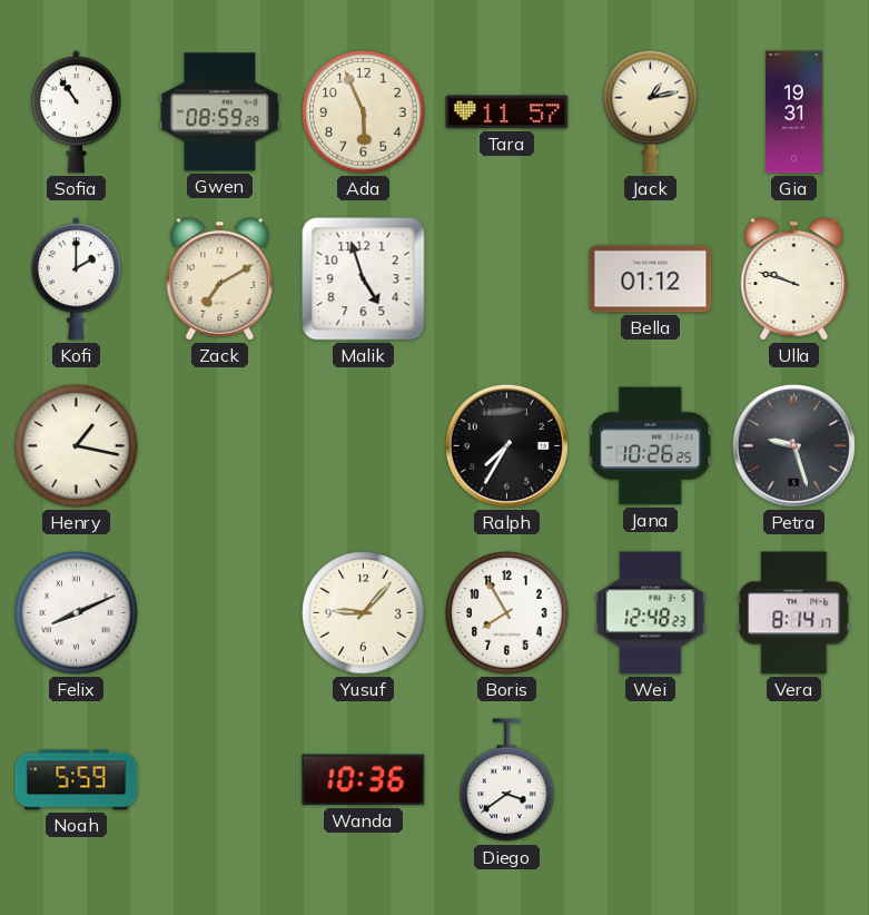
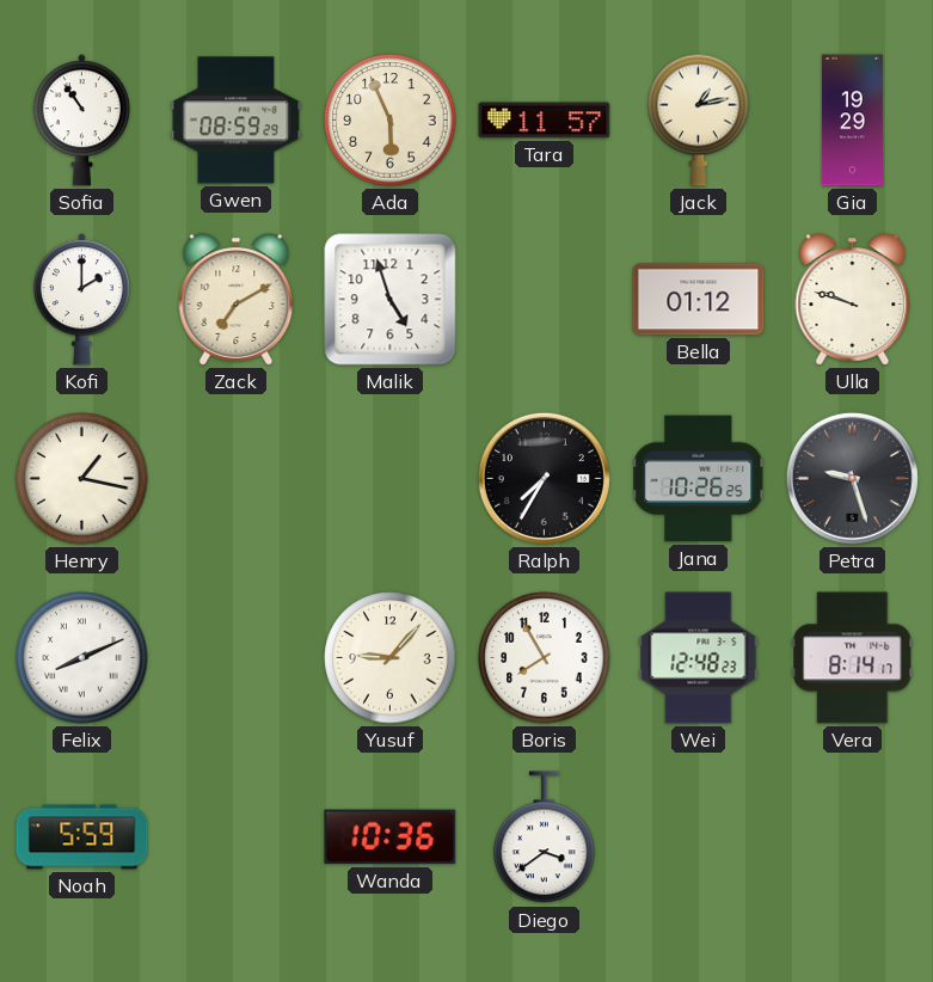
Gia: 19:31 -> 19:29
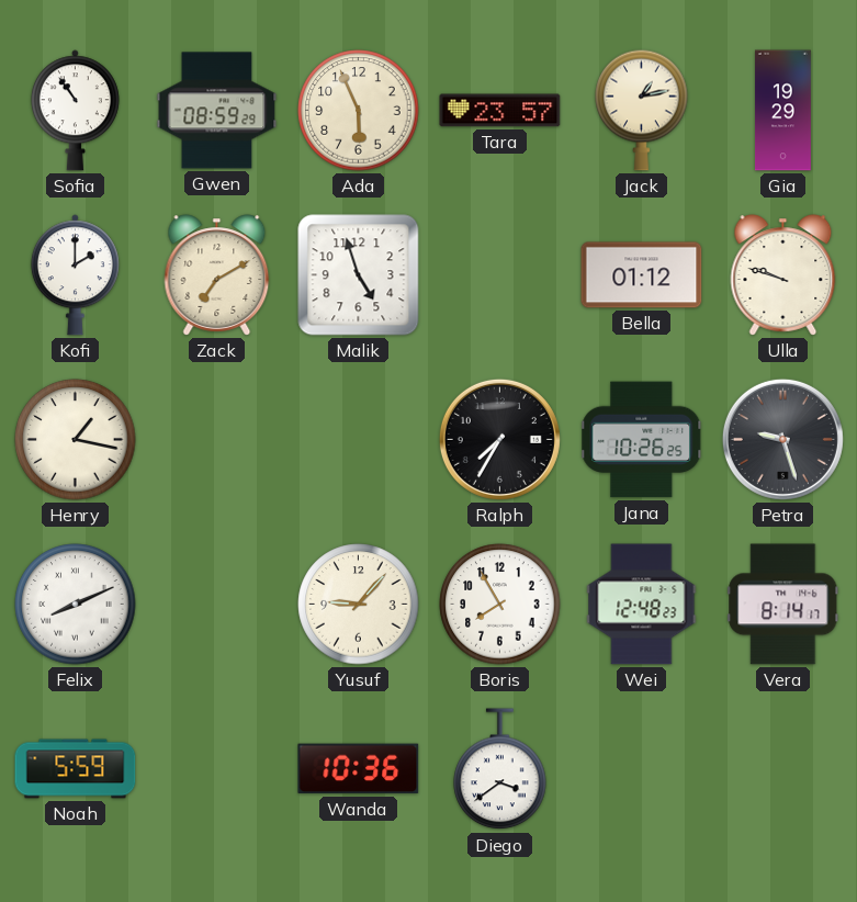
Tara: 11:57 -> 23:57
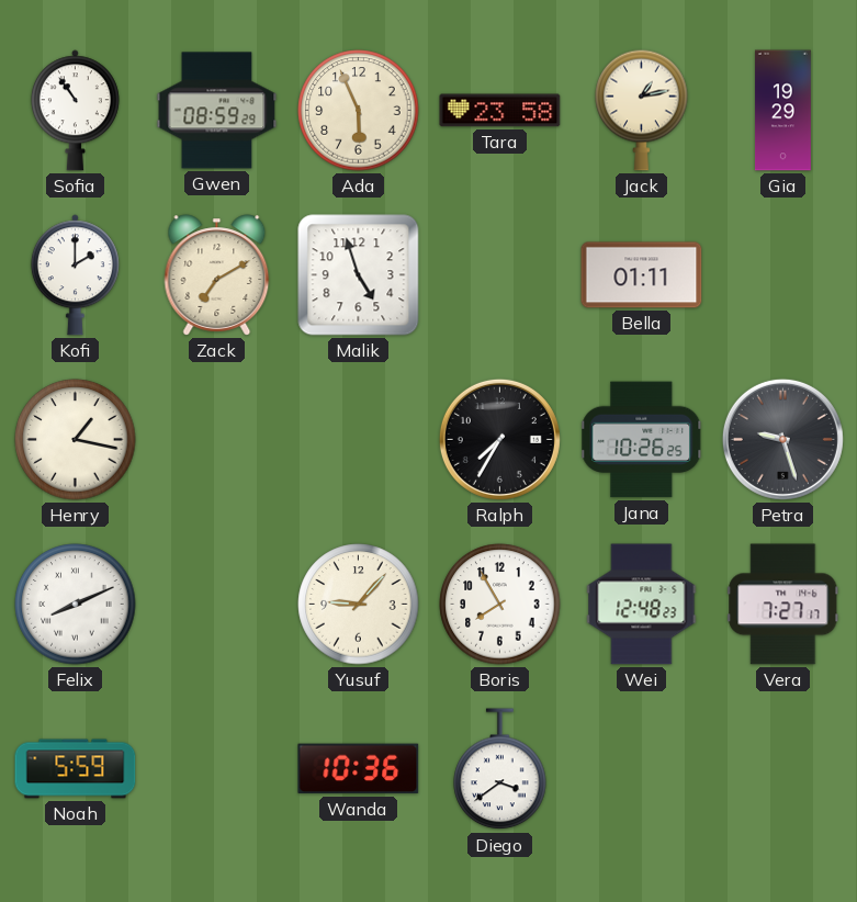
Tara: 23:57 -> 23:58
Bella: 01:12 -> 01:11
Ulla: 9:48 -> none
Vera: 8:14 -> 7:27
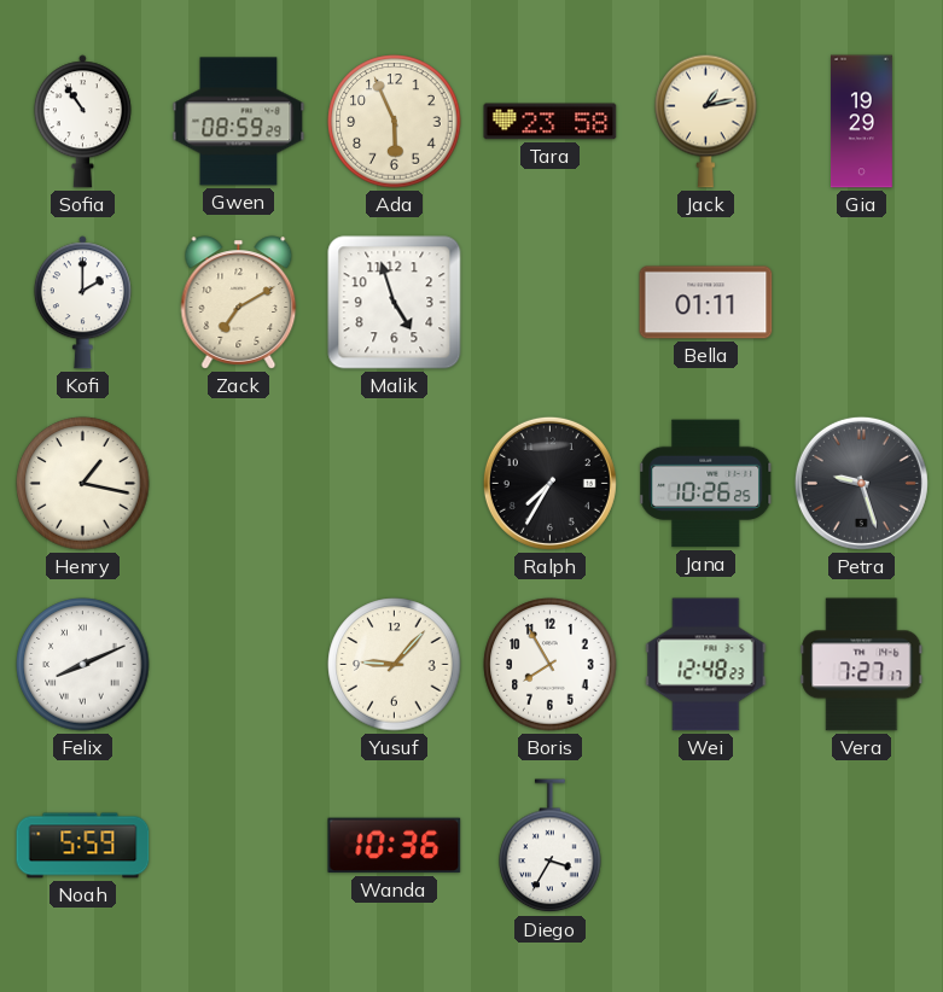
Diego: 3:39 -> 3:35
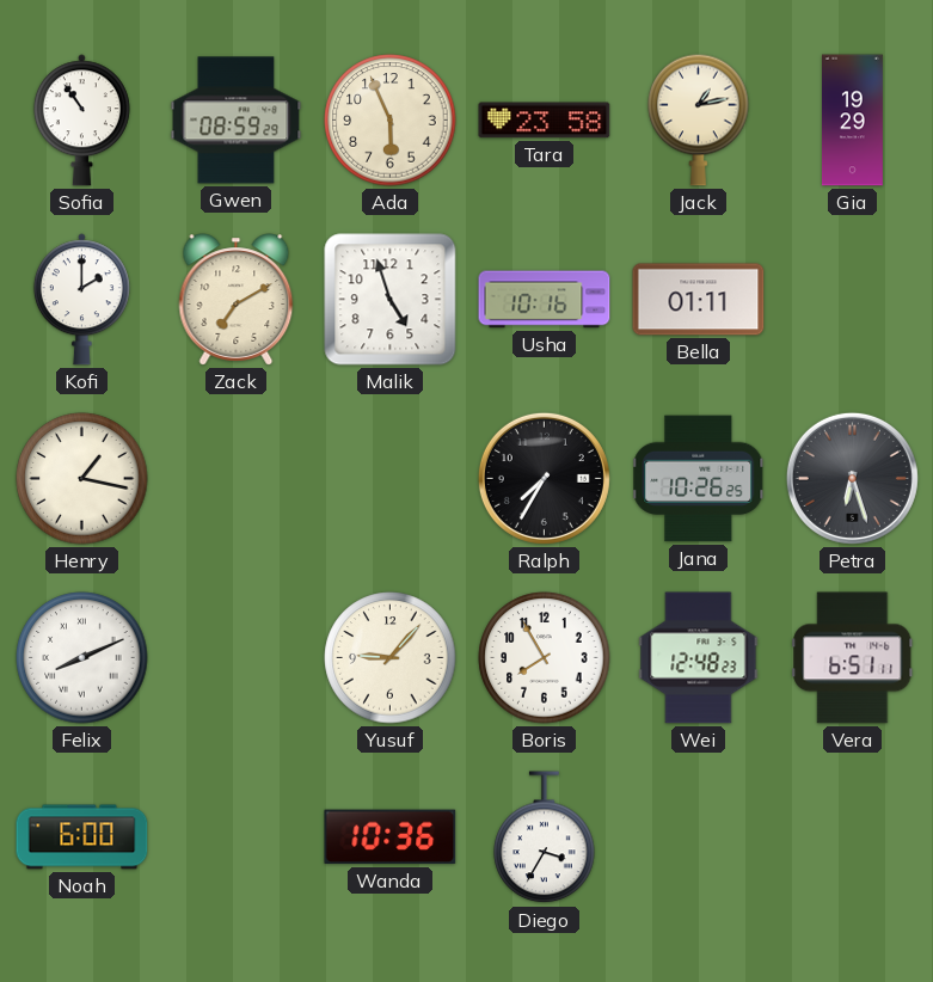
Usha: none -> 10:16
Petra: 9:27 -> 6:27
Vera: 7:27 -> 6:51
Noah: 5:59 -> 6:00
